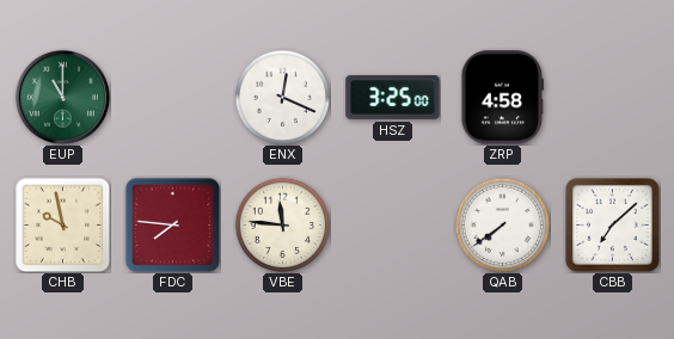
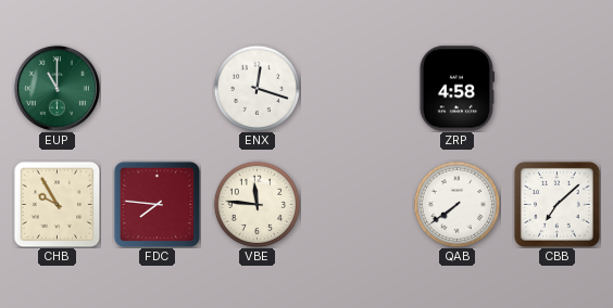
ENX: 12:19 -> 12:18
HSZ: 3:25 -> none
CHB: 9:58 -> 9:55
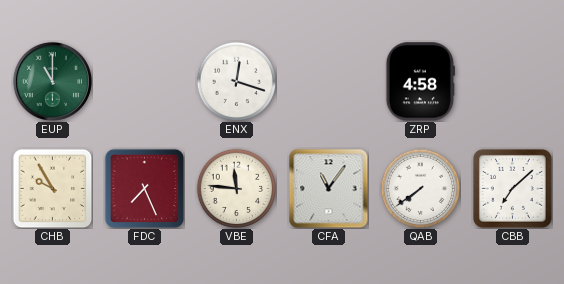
FDC: 7:46 -> 7:26
CFA: none -> 11:06
